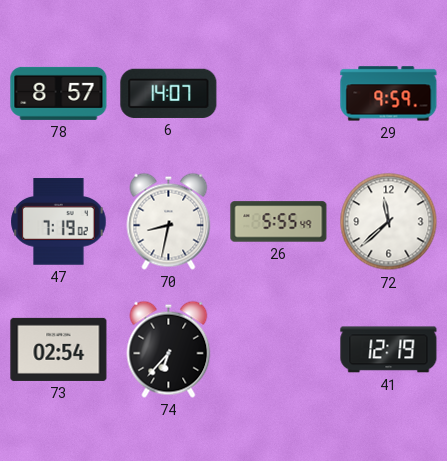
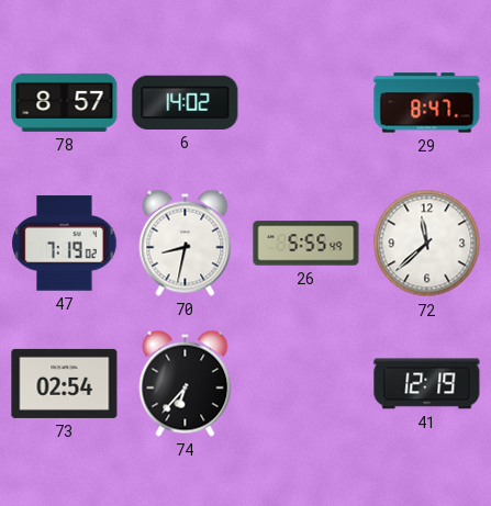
6: 14:07 -> 14:02
29: 9:59 -> 8:47
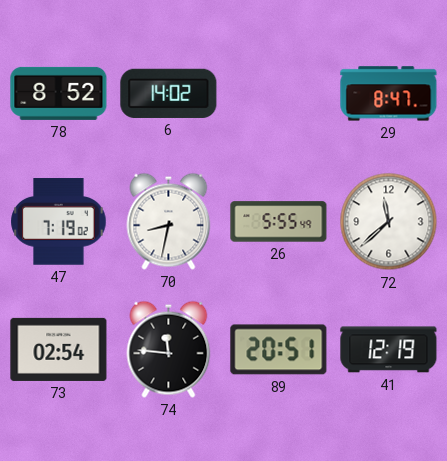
78: 8:57 -> 8:52
74: 6:37 -> 11:46
89: none -> 20:51
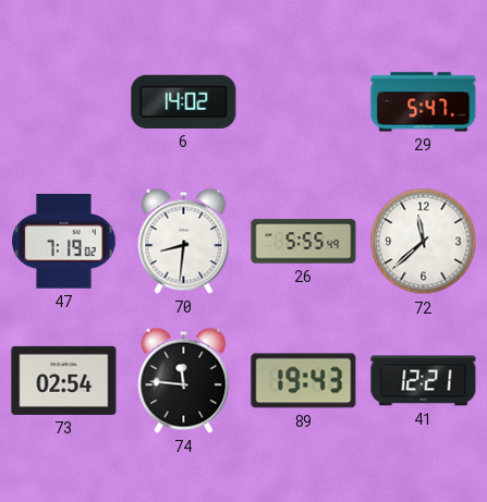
78: 8:52 -> none
29: 8:47 -> 5:47
70: 8:32 -> 8:31
89: 20:51 -> 19:43
41: 12:19 -> 12:21
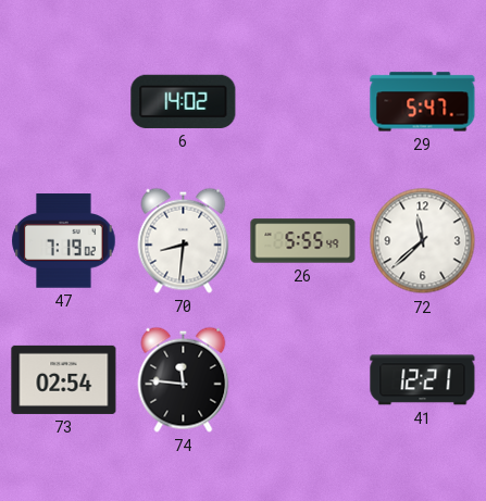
89: 19:43 -> none
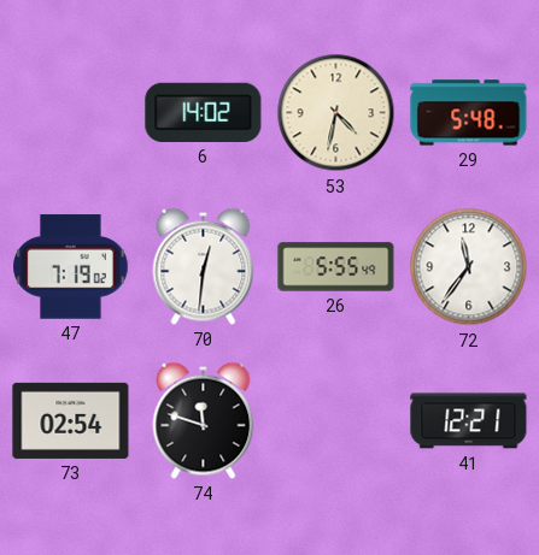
53: none -> 4:32
29: 5:47 -> 5:48
70: 8:31 -> 12:31
72: 11:38 -> 11:36
74: 11:46 -> 11:48
